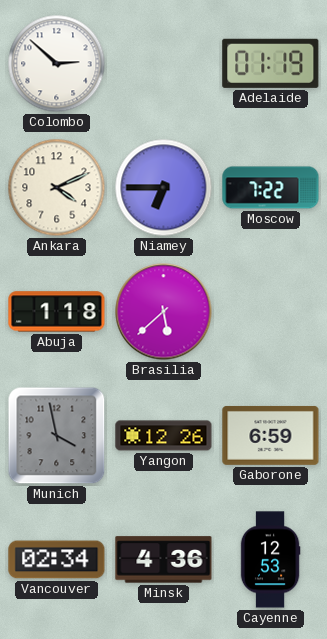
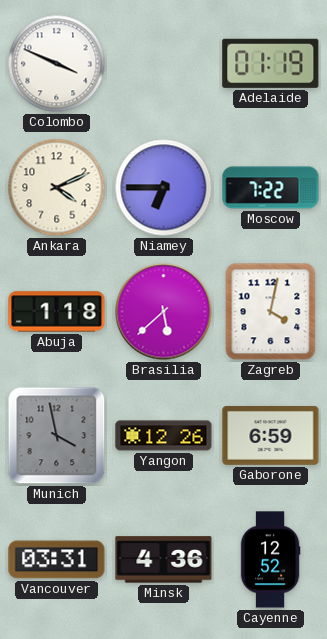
Colombo: 2:52 -> 3:49
Zagreb: none -> 4:02
Vancouver: 02:34 -> 03:31
Cayenne: 12:53 -> 12:52
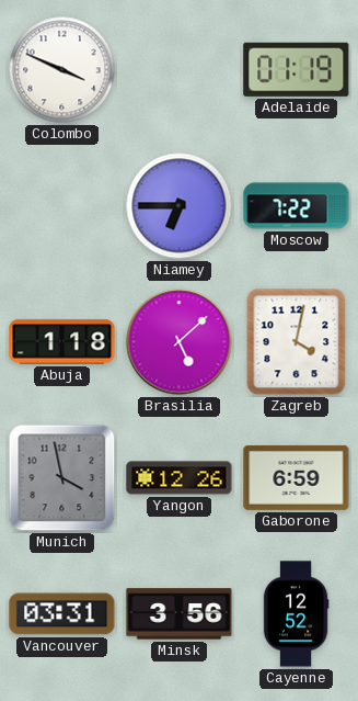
Ankara: 4:11 -> none
Brasilia: 5:38 -> 5:08
Minsk: 4:36 -> 3:56
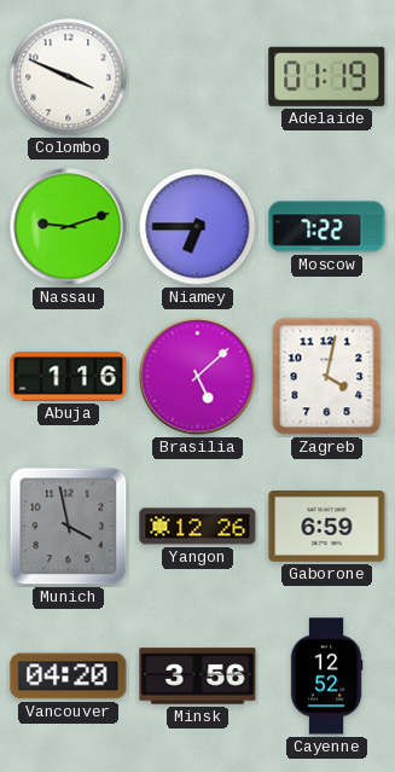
Nassau: none -> 9:12
Abuja: 1:18 -> 1:16
Vancouver: 03:31 -> 04:20
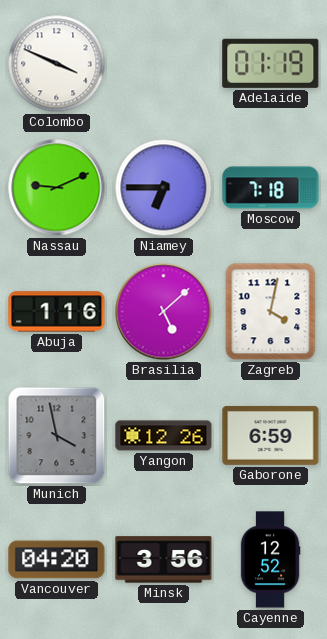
Nassau: 9:12 -> 9:11
Moscow: 7:22 -> 7:18
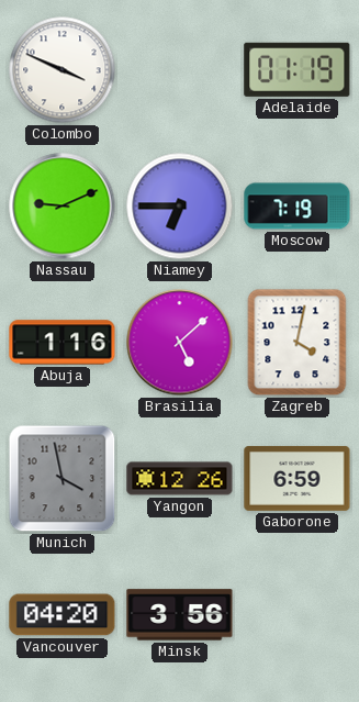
Moscow: 7:18 -> 7:19
Cayenne: 12:52 -> none
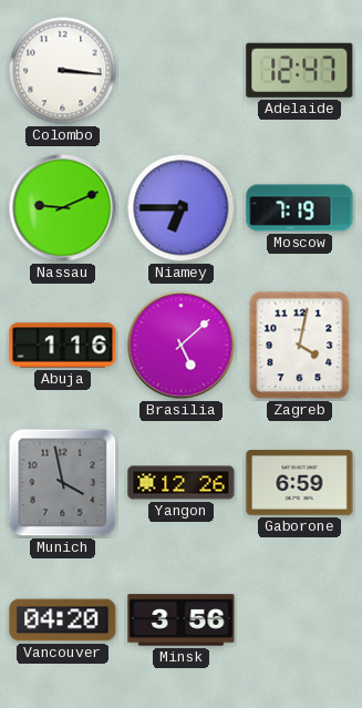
Colombo: 3:49 -> 3:16
Adelaide: 01:19 -> 12:47
